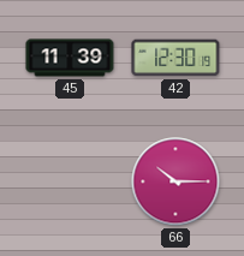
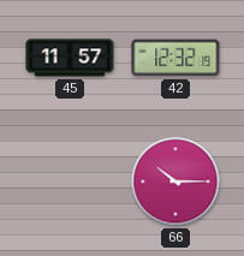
45: 11:39 -> 11:57
42: 12:30 -> 12:32
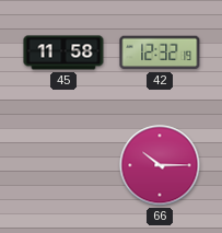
45: 11:57 -> 11:58
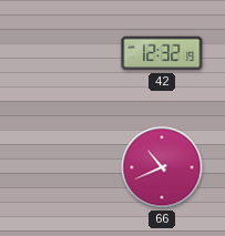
45: 11:58 -> none
66: 10:15 -> 10:41
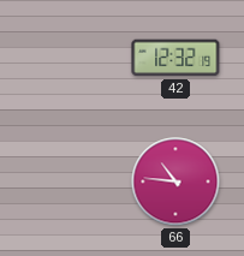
66: 10:41 -> 10:46
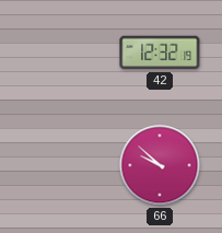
66: 10:46 -> 9:52
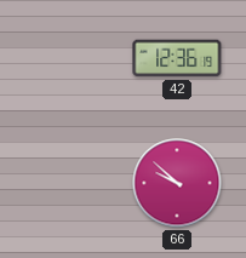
42: 12:32 -> 12:36
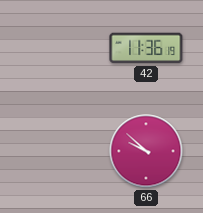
42: 12:36 -> 11:36
